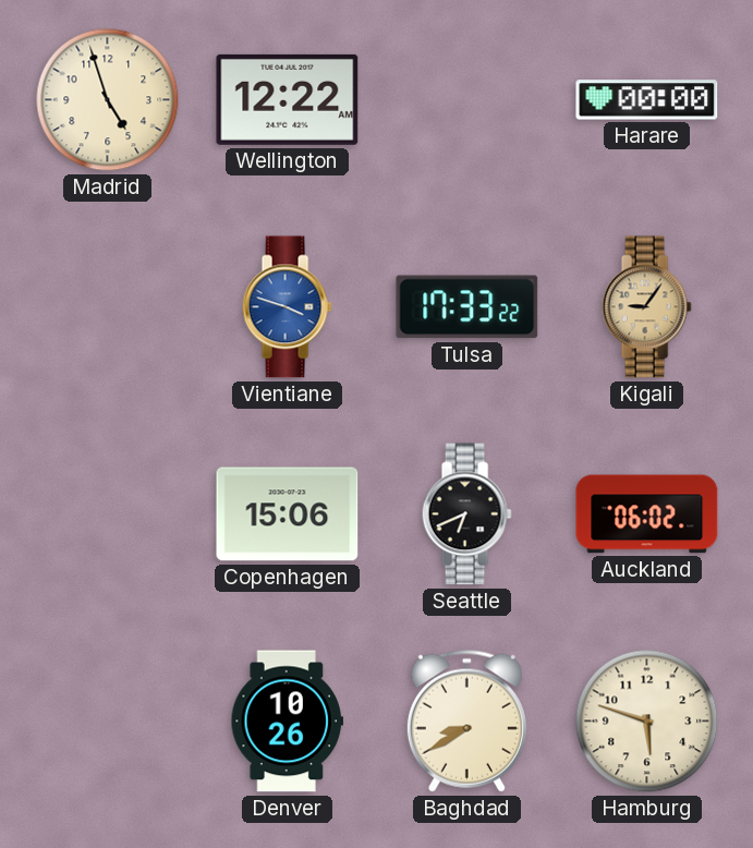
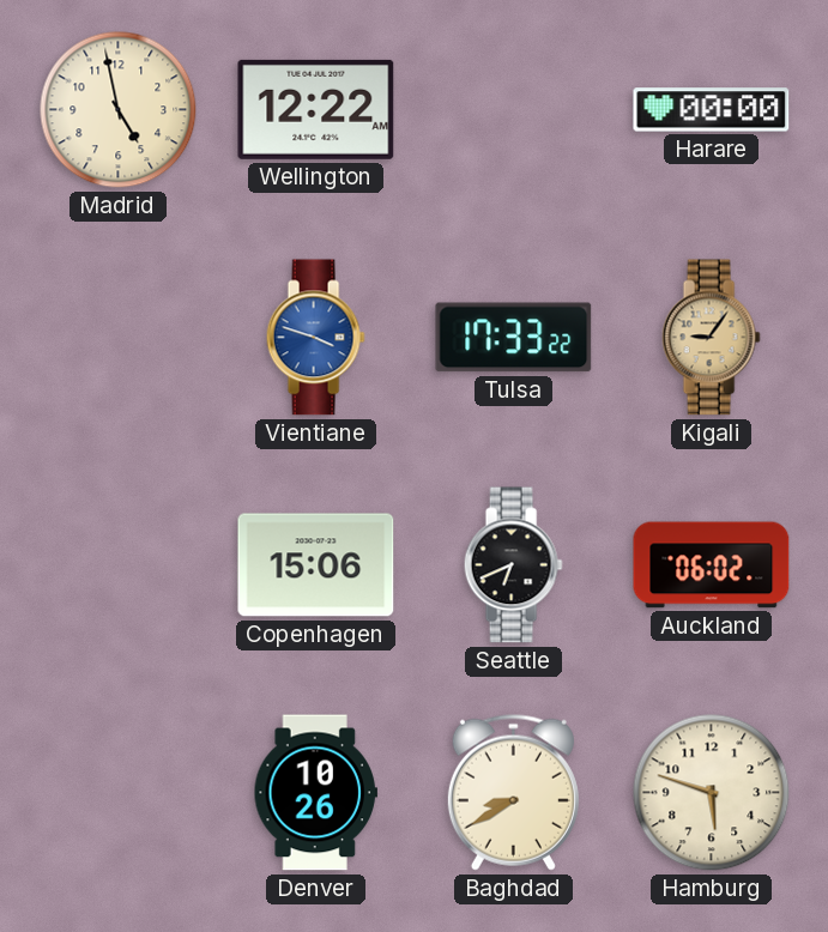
Madrid: 4:57 -> 4:58
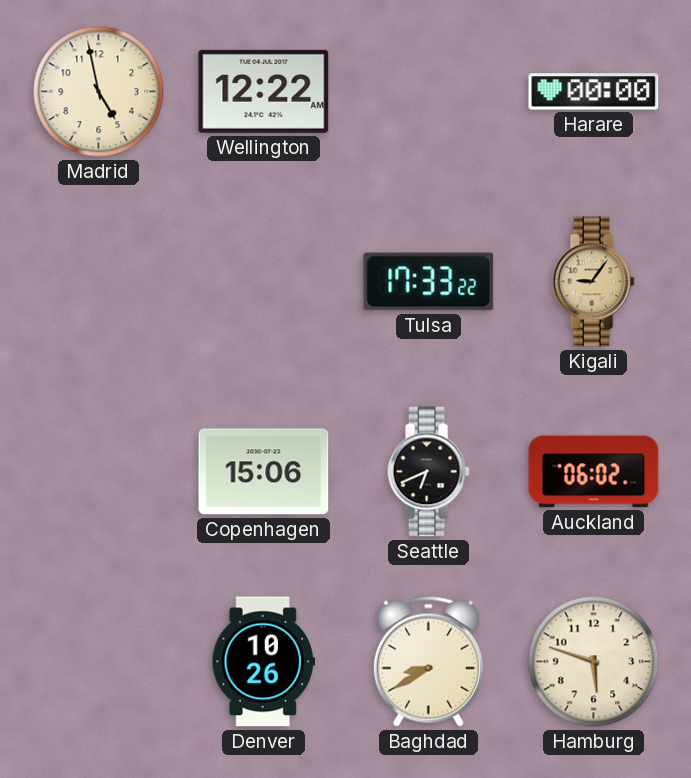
Vientiane: 3:48 -> none
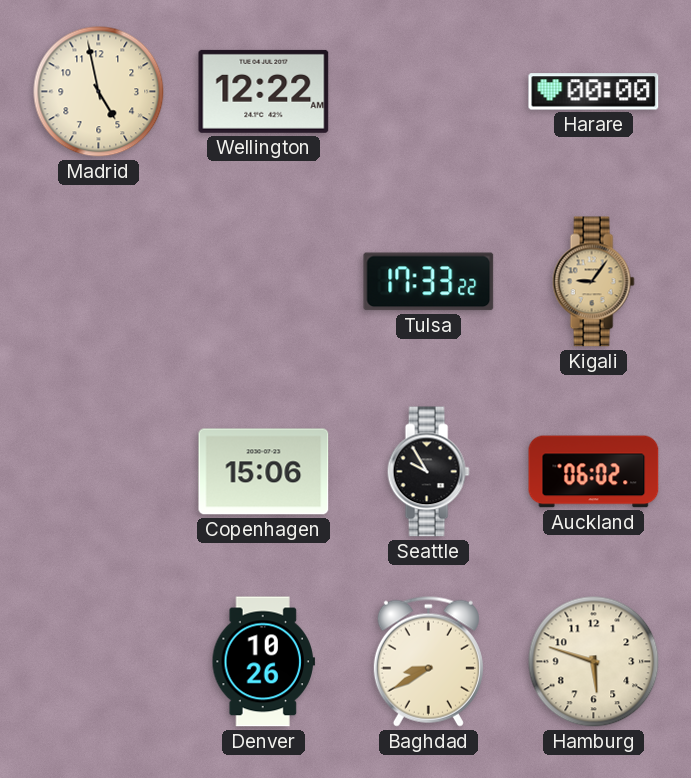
Seattle: 6:41 -> 9:55
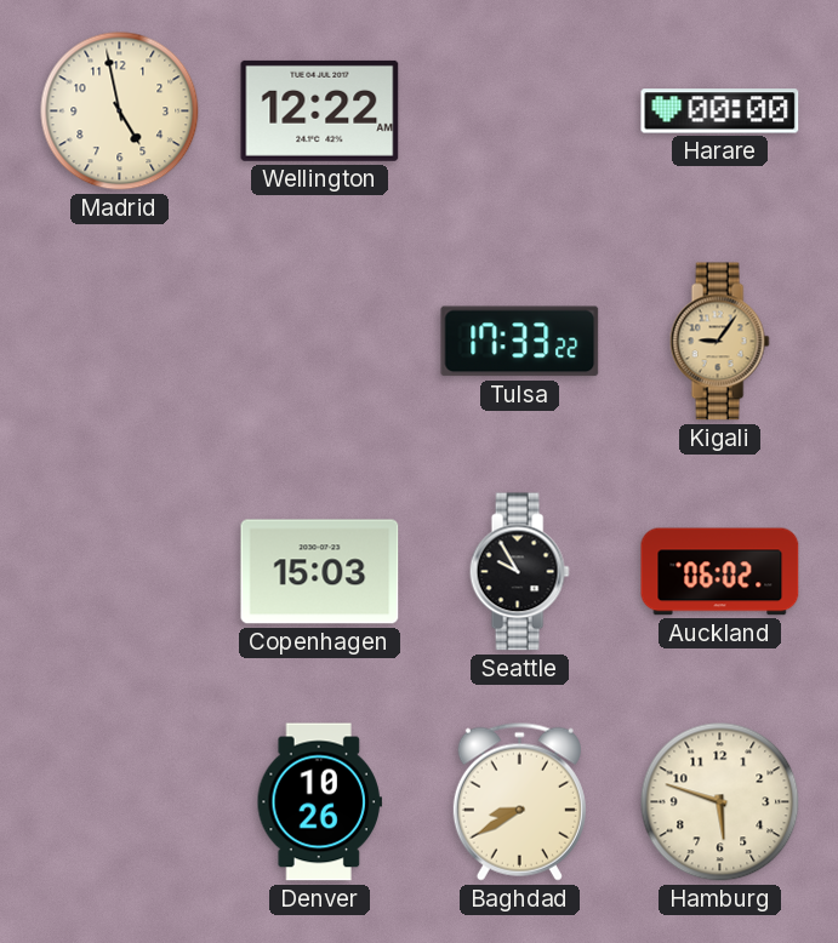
Copenhagen: 15:06 -> 15:03
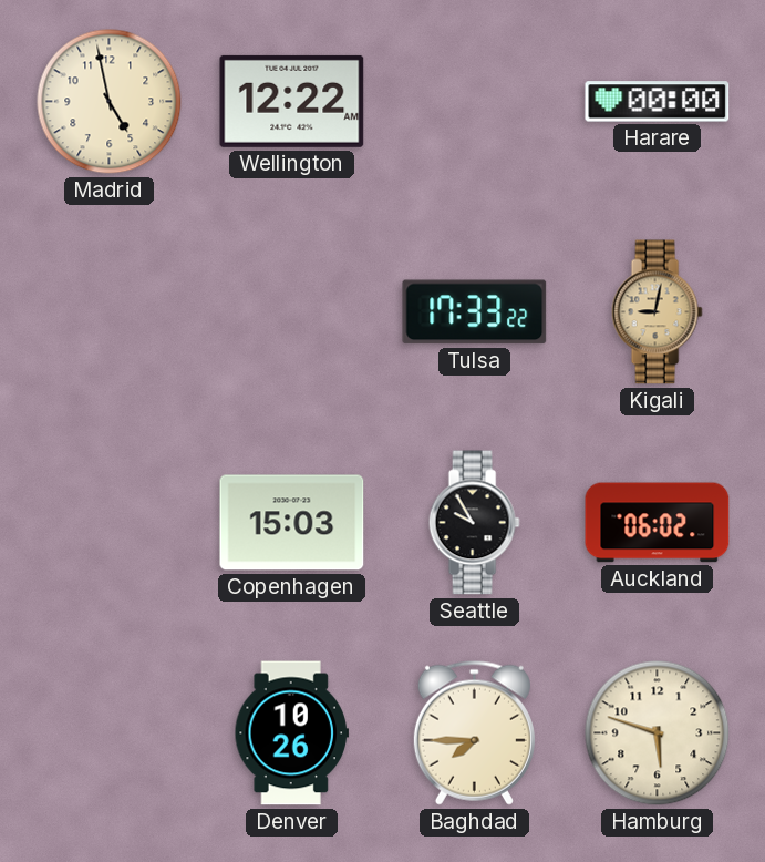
Kigali: 9:06 -> 9:02
Baghdad: 8:40 -> 7:45
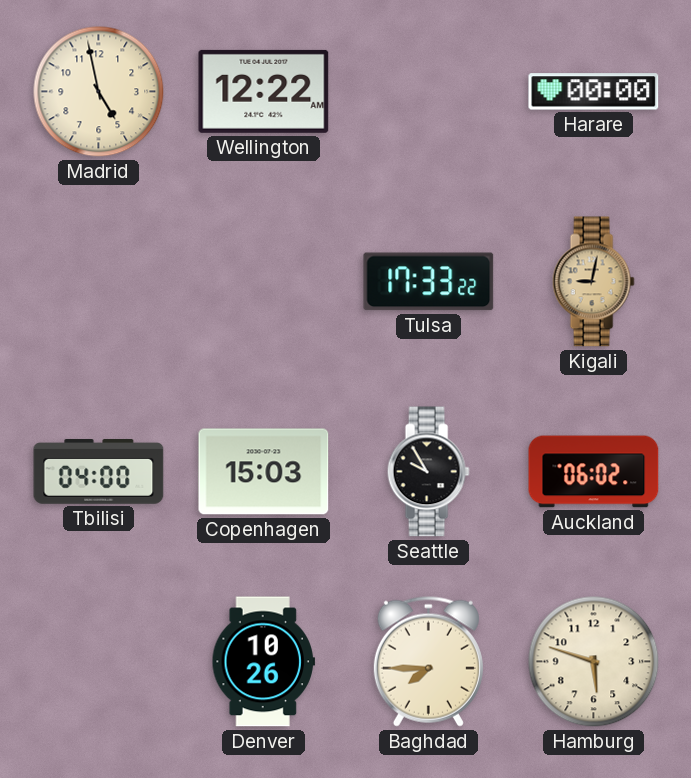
Tbilisi: none -> 04:00
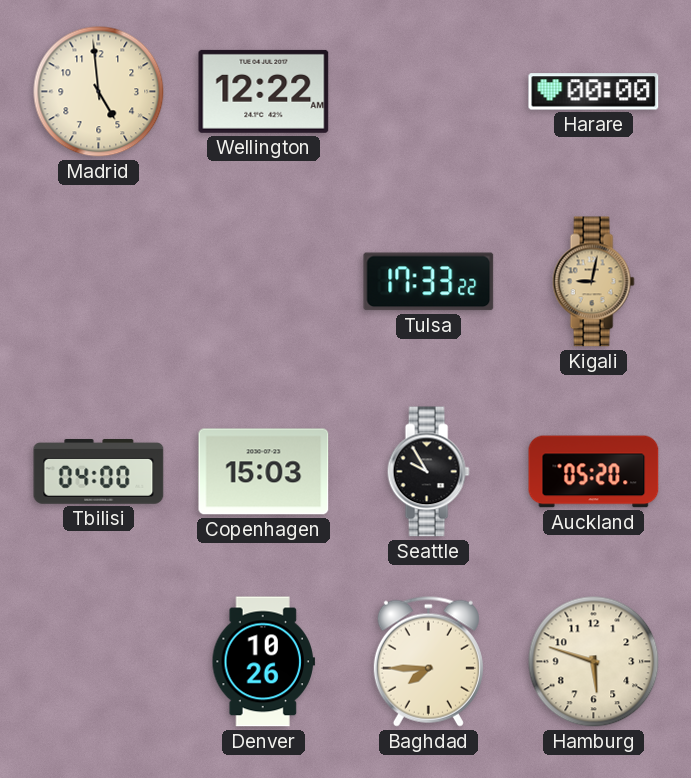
Madrid: 4:58 -> 4:59
Auckland: 06:02 -> 05:20
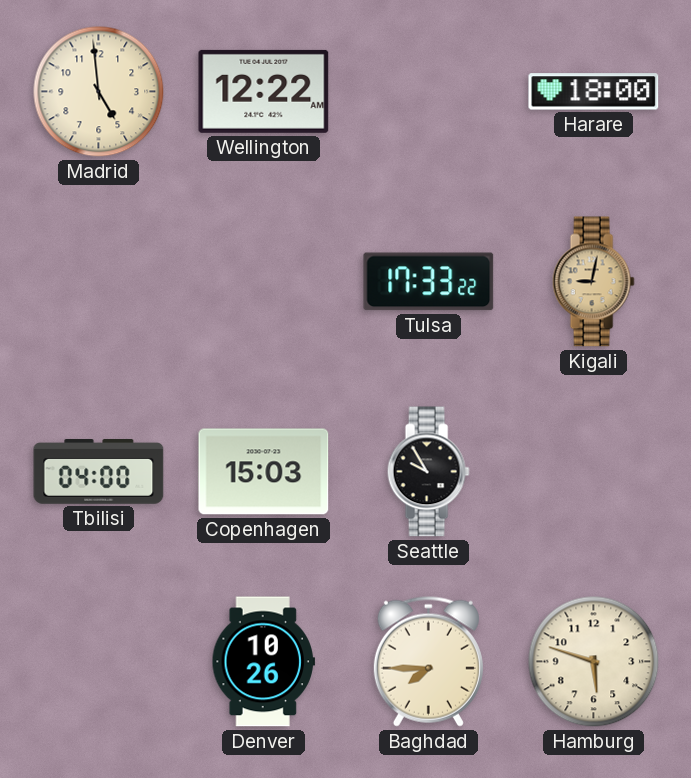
Harare: 00:00 -> 18:00
Auckland: 05:20 -> none
